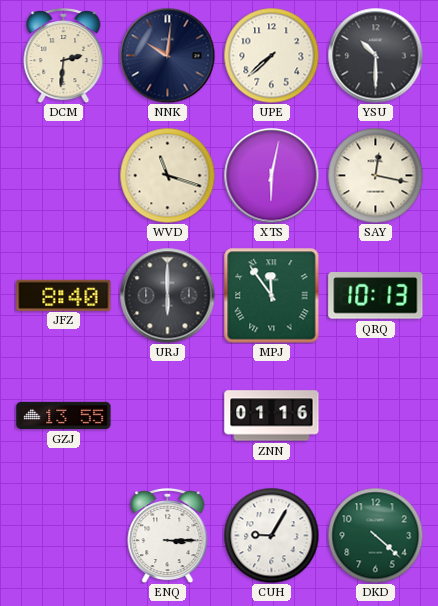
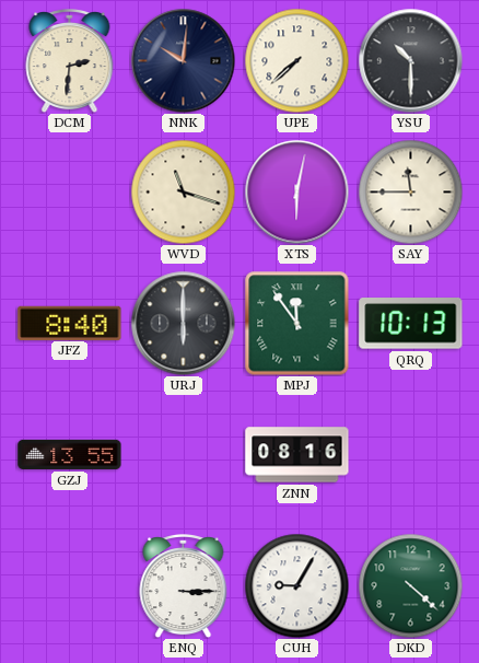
SAY: 12:17 -> 11:45
ZNN: 01:16 -> 08:16
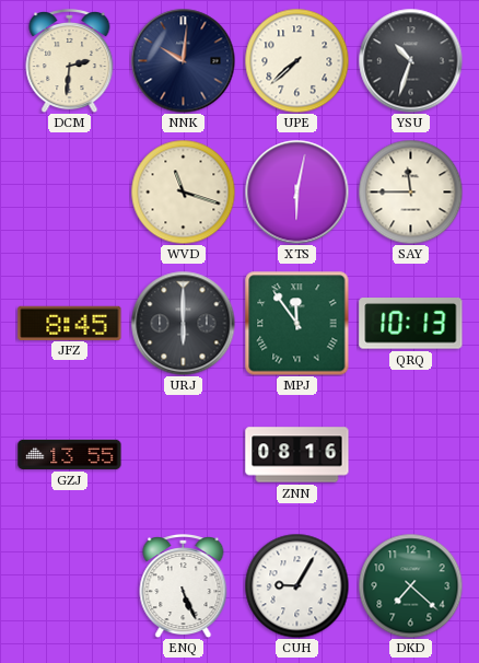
YSU: 10:30 -> 10:33
JFZ: 8:40 -> 8:45
ENQ: 3:15 -> 5:26
DKD: 4:22 -> 7:22
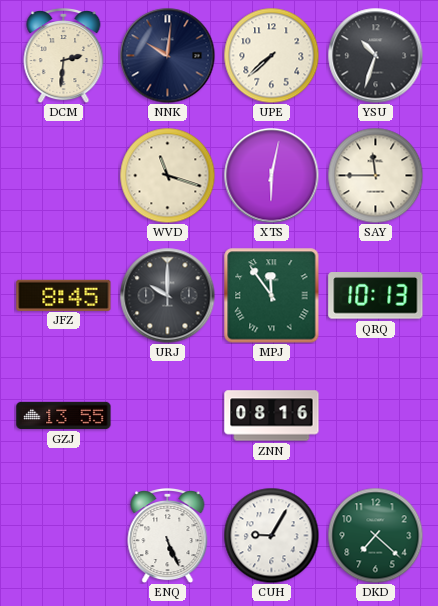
URJ: 6:00 -> 10:00
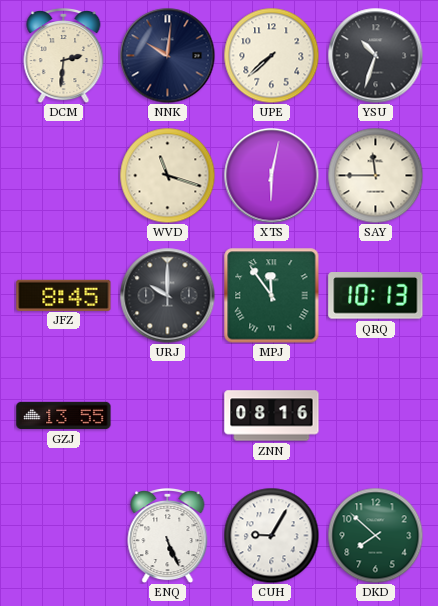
DKD: 7:22 -> 7:52
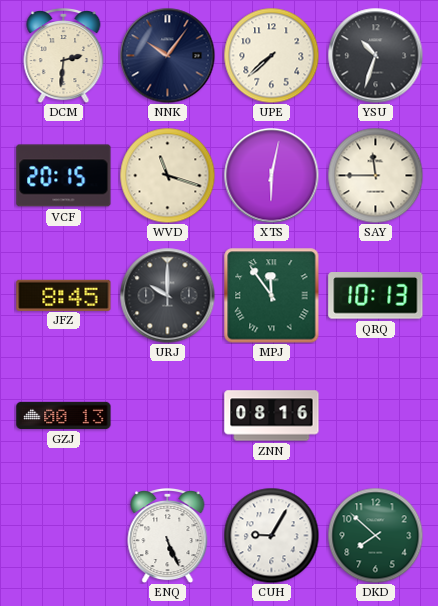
NNK: 10:01 -> 10:06
VCF: none -> 20:15
GZJ: 13:55 -> 00:13
